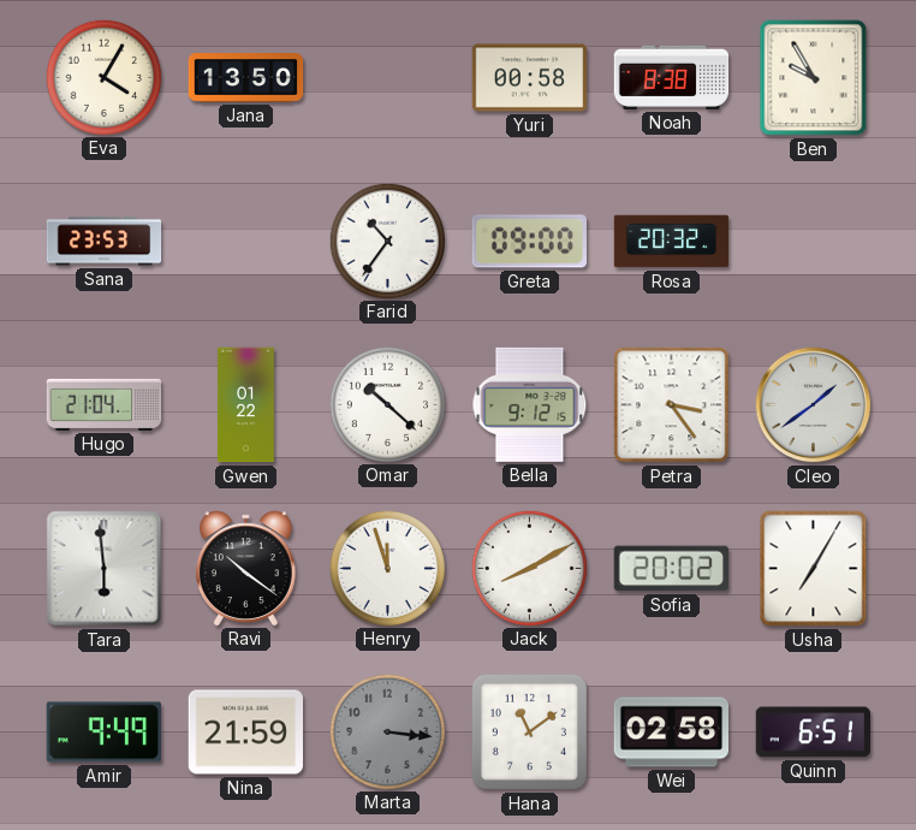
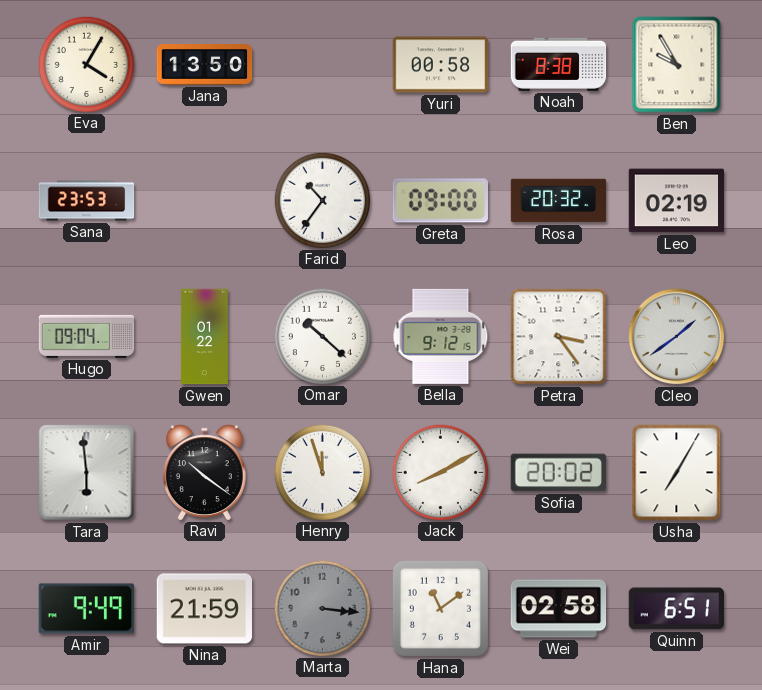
Leo: none -> 02:19
Hugo: 21:04 -> 09:04
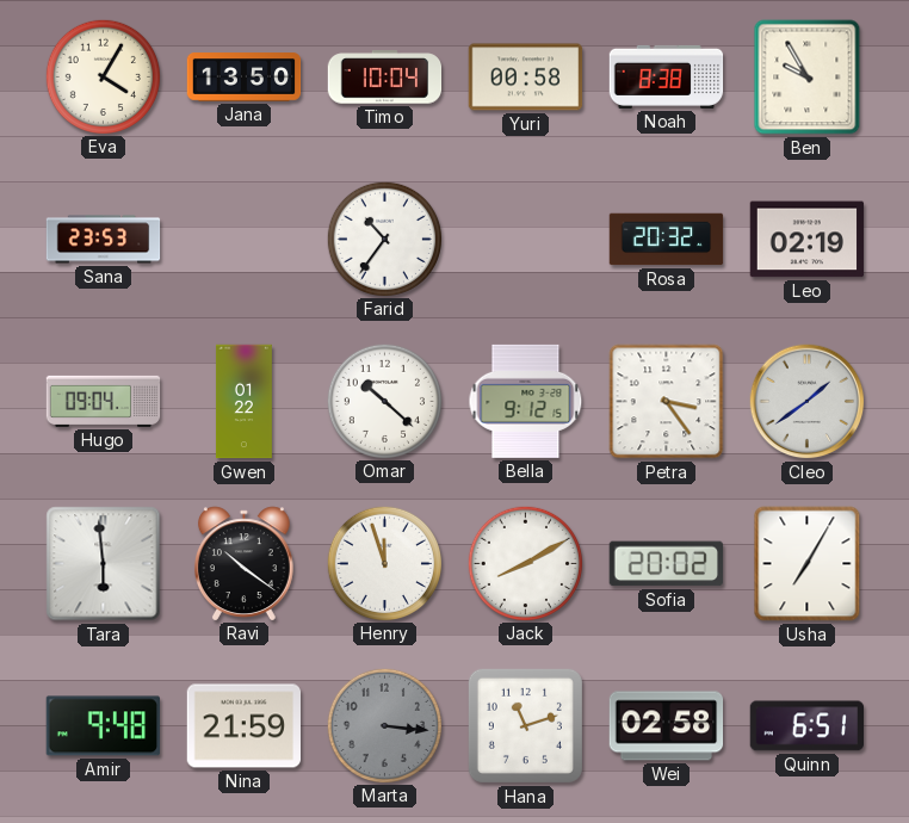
Timo: none -> 10:04
Greta: 09:00 -> none
Amir: 9:49 -> 9:48
Hana: 11:09 -> 11:12
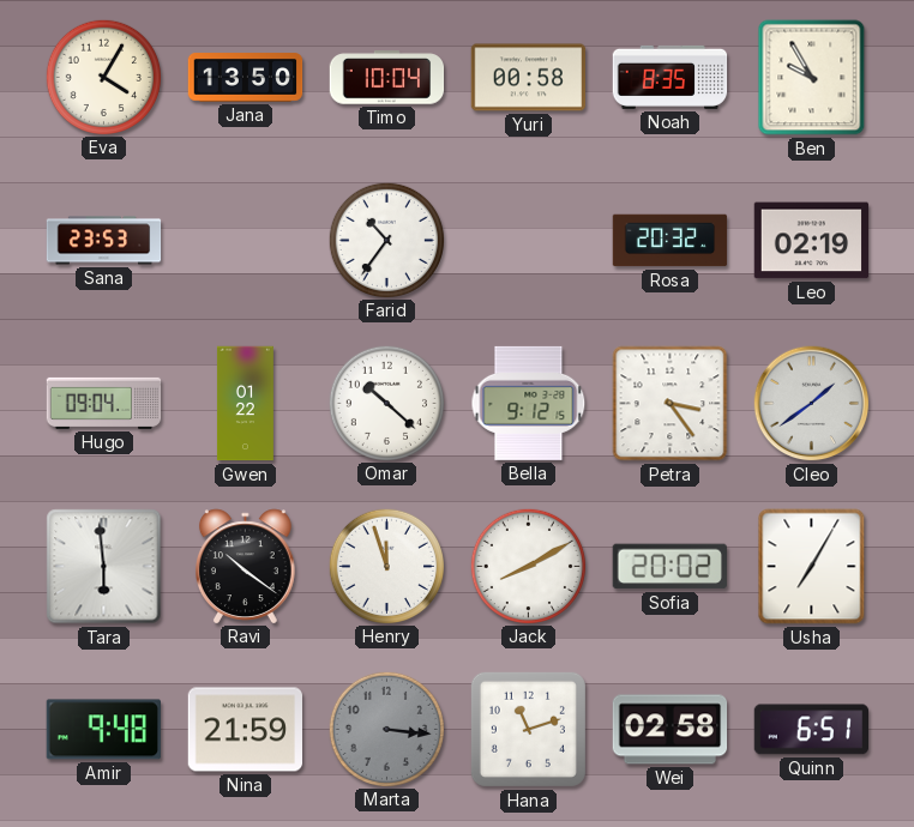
Noah: 8:38 -> 8:35
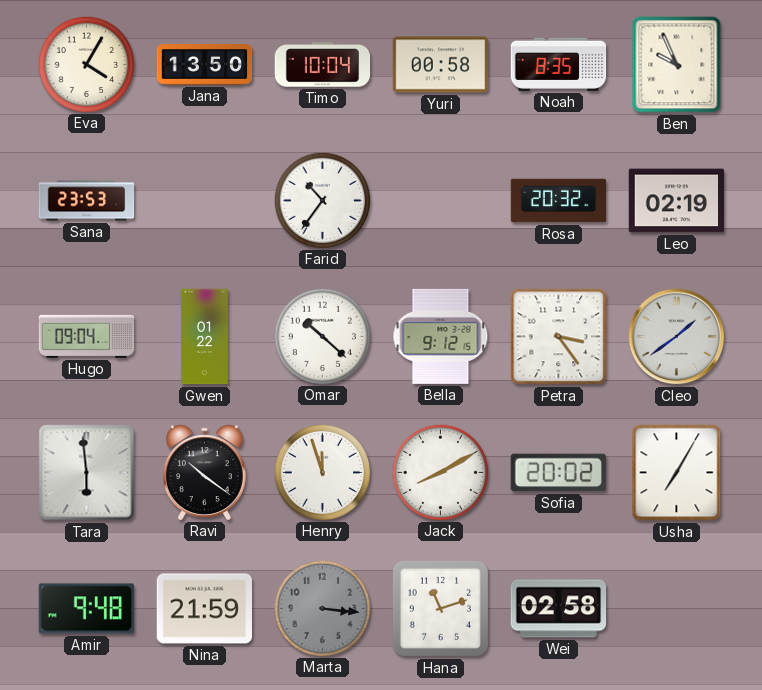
Ben: 9:55 -> 9:56
Quinn: 6:51 -> none
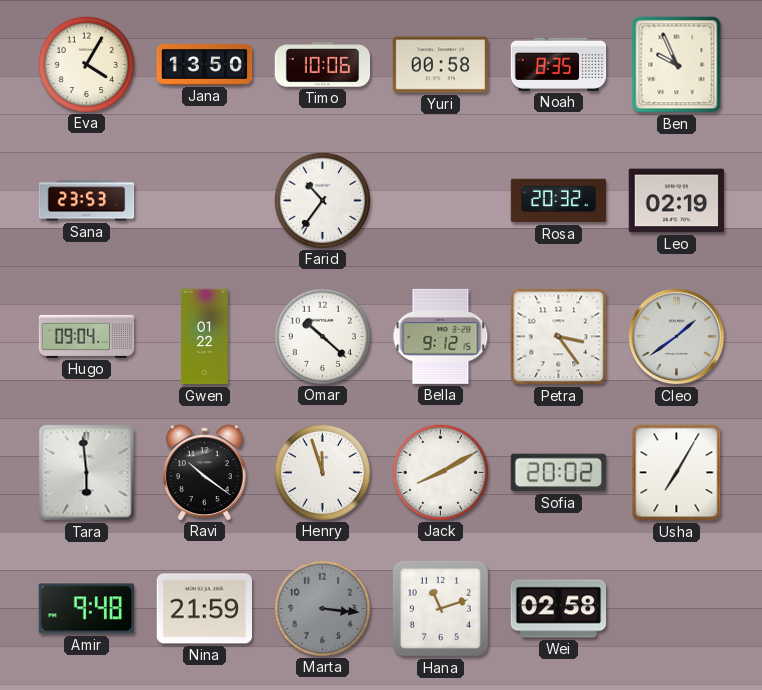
Timo: 10:04 -> 10:06
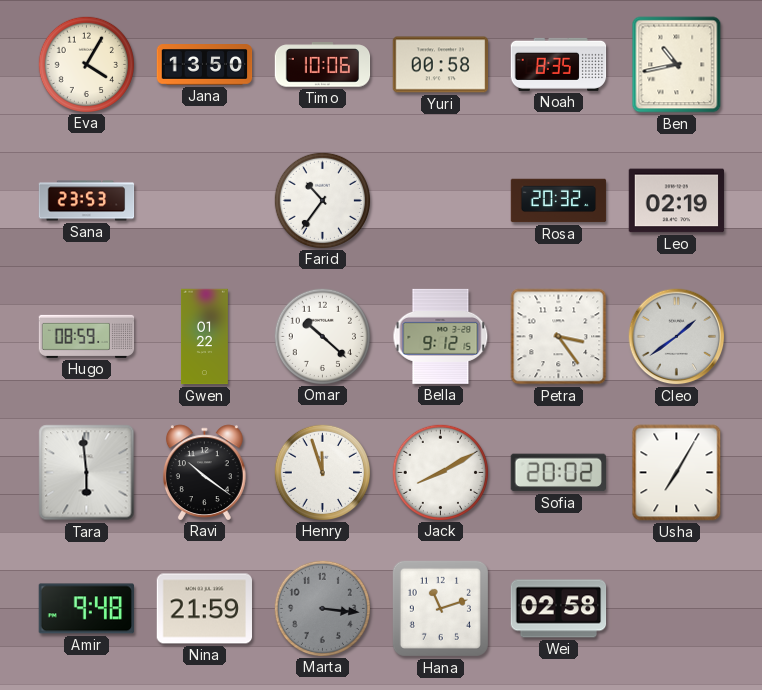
Ben: 9:56 -> 10:43
Hugo: 09:04 -> 08:59
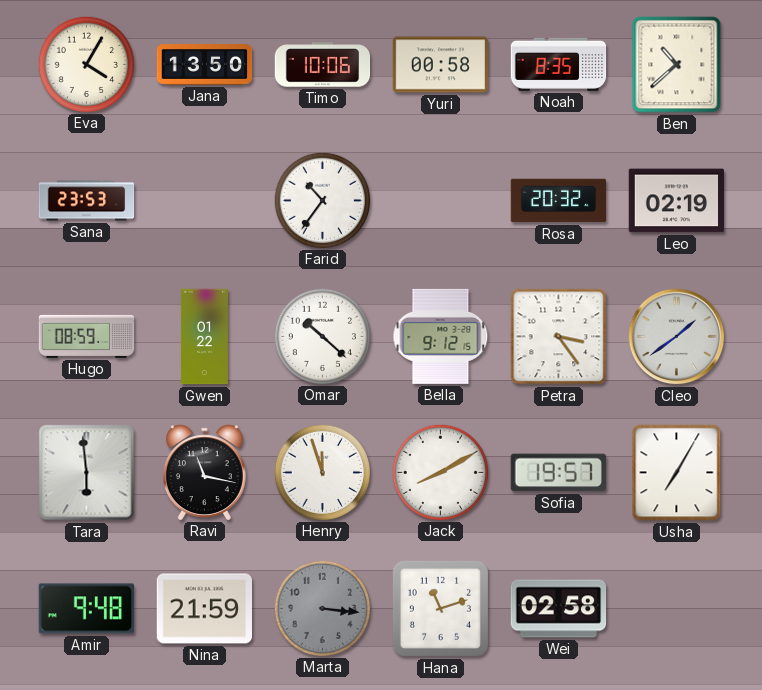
Ben: 10:43 -> 10:38
Ravi: 10:21 -> 11:17
Sofia: 20:02 -> 19:57
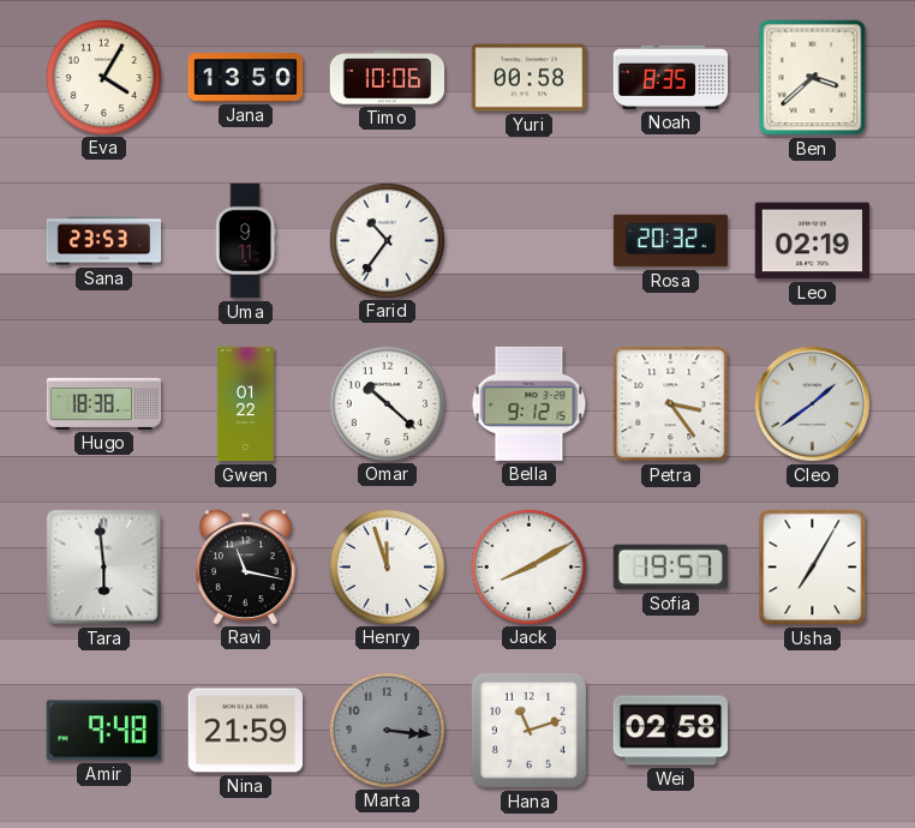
Ben: 10:38 -> 3:38
Uma: none -> 9:11
Hugo: 08:59 -> 18:38
